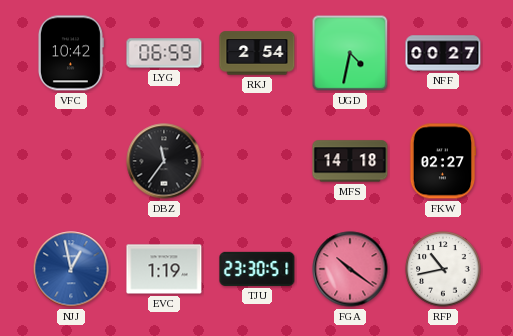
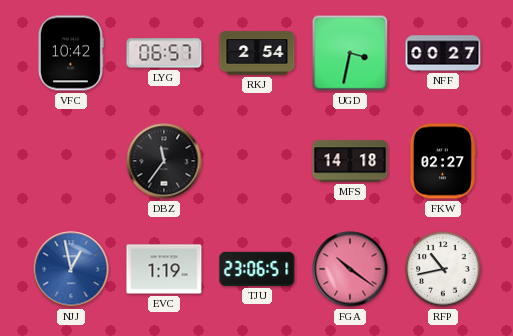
LYG: 06:59 -> 06:57
UGD: 4:32 -> 3:32
TJU: 23:30 -> 23:06
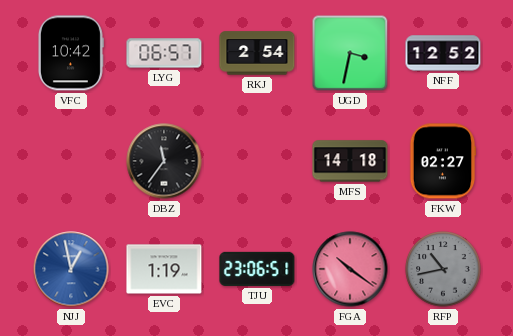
NFF: 00:27 -> 12:52
RFP dial: white -> grey
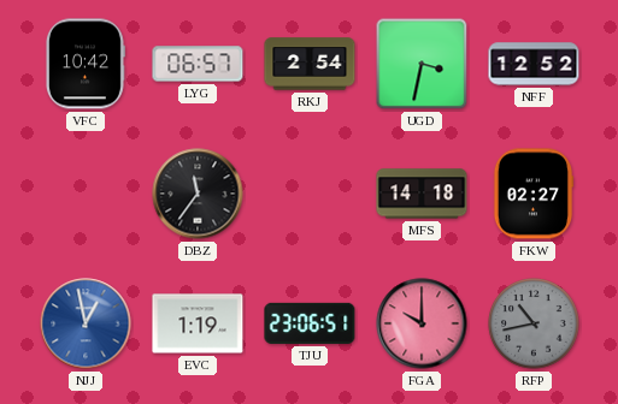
FGA: 10:21 -> 10:00
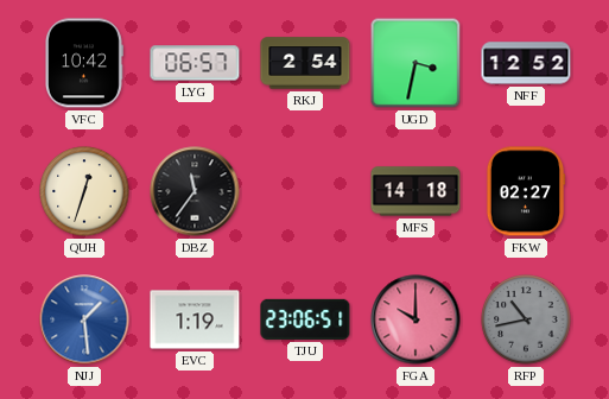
QUH: none -> 12:33
NJJ: 12:58 -> 1:29
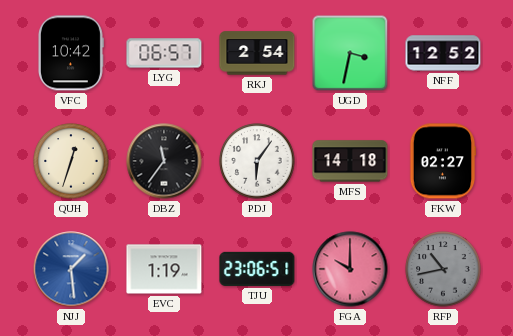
PDJ: none -> 6:06
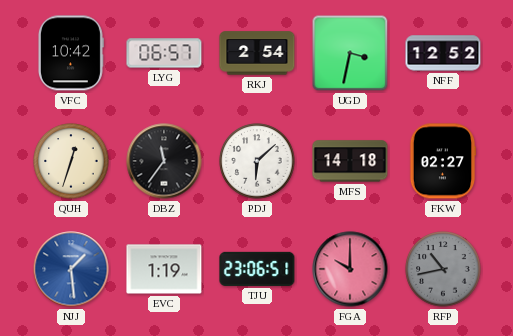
PDJ: 6:06 -> 6:08
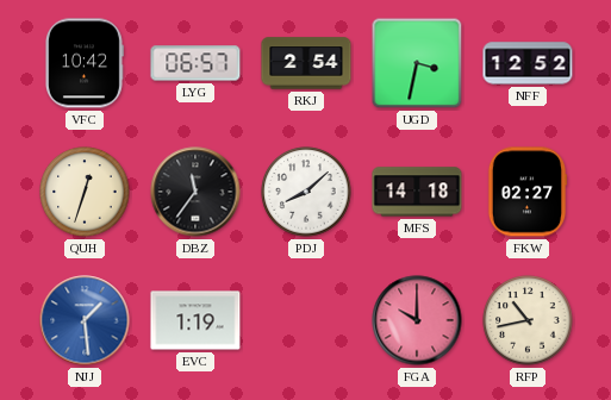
PDJ: 6:08 -> 8:08
TJU: 23:06 -> none
RFP dial: grey -> cream
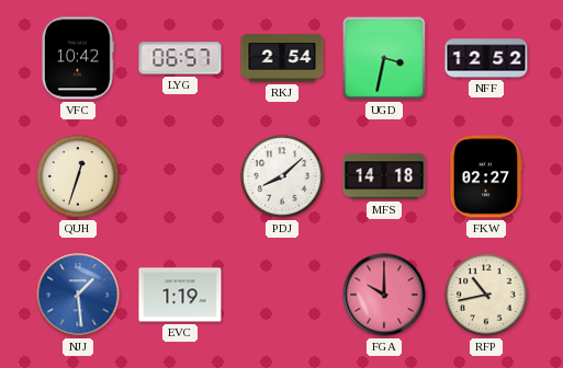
DBZ: 11:36 -> none
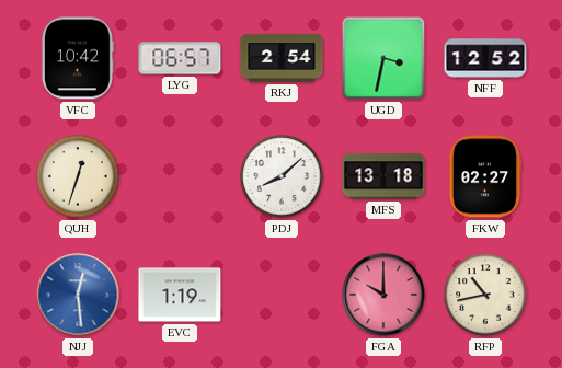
MFS: 14:18 -> 13:18
NJJ: 1:29 -> 12:29
